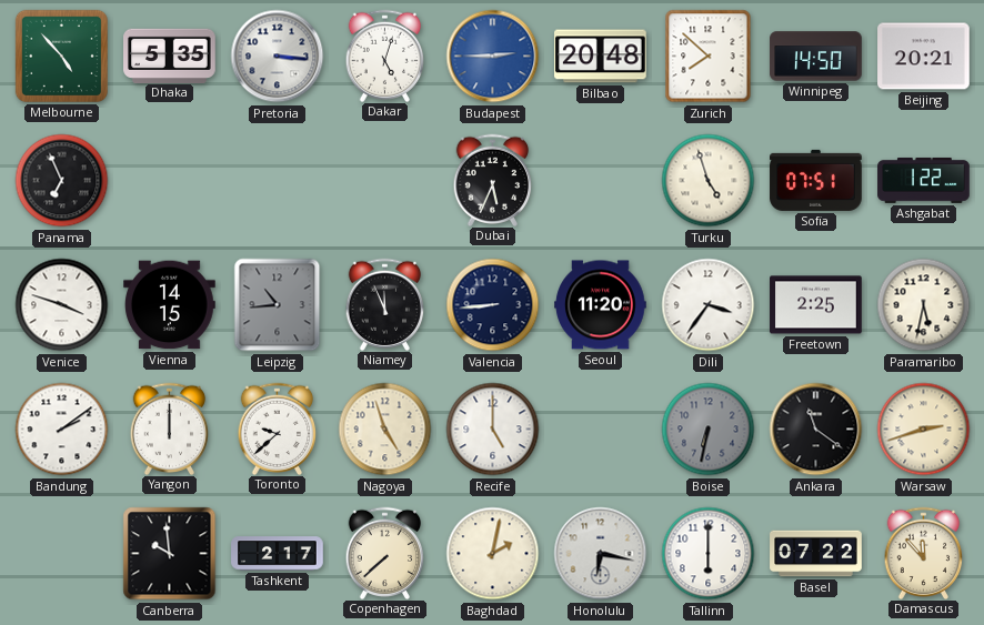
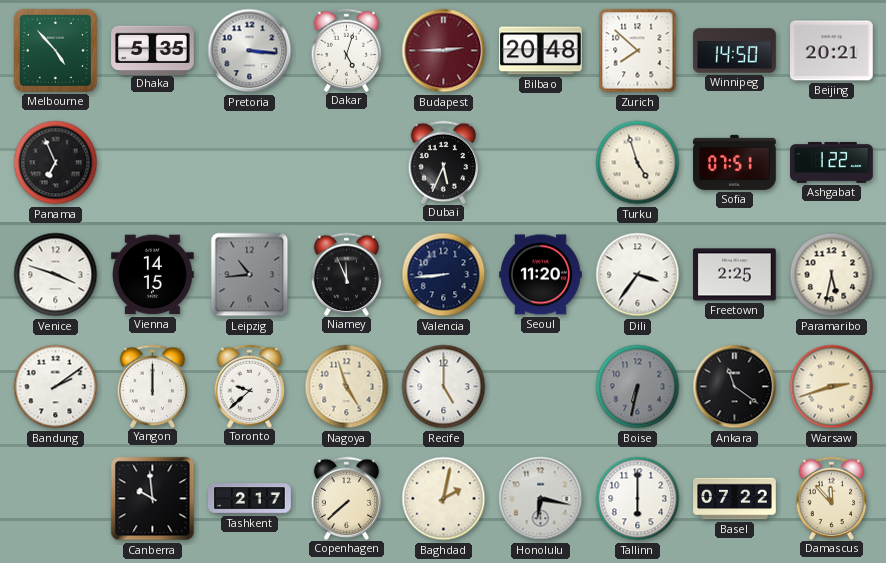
Budapest dial: blue -> burgundy
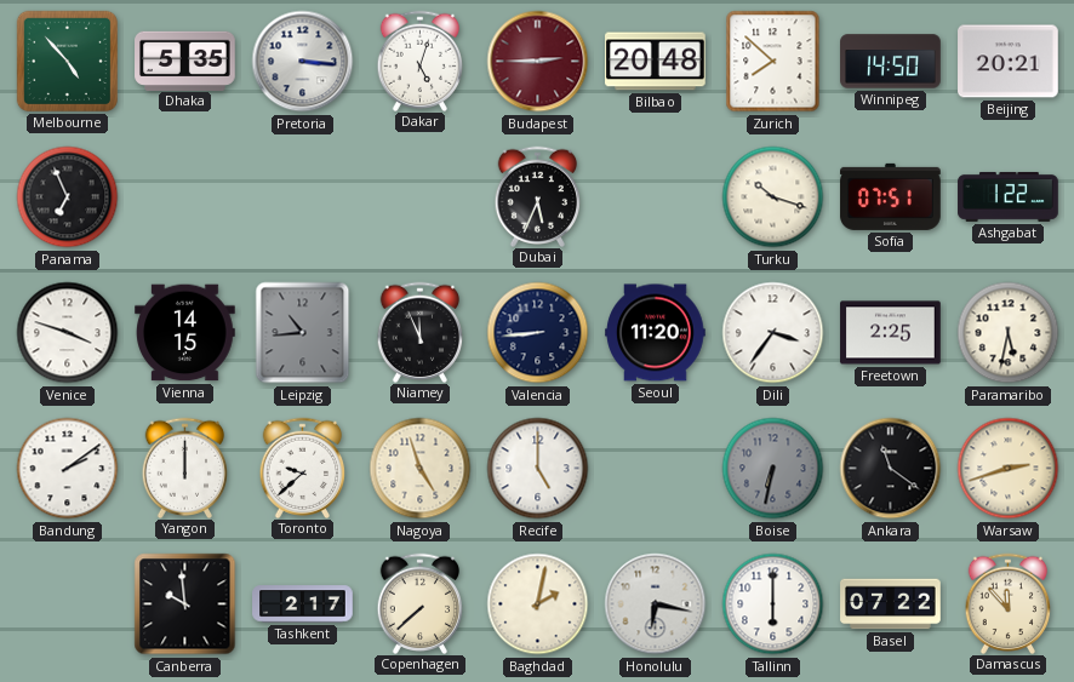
Turku: 4:57 -> 10:18
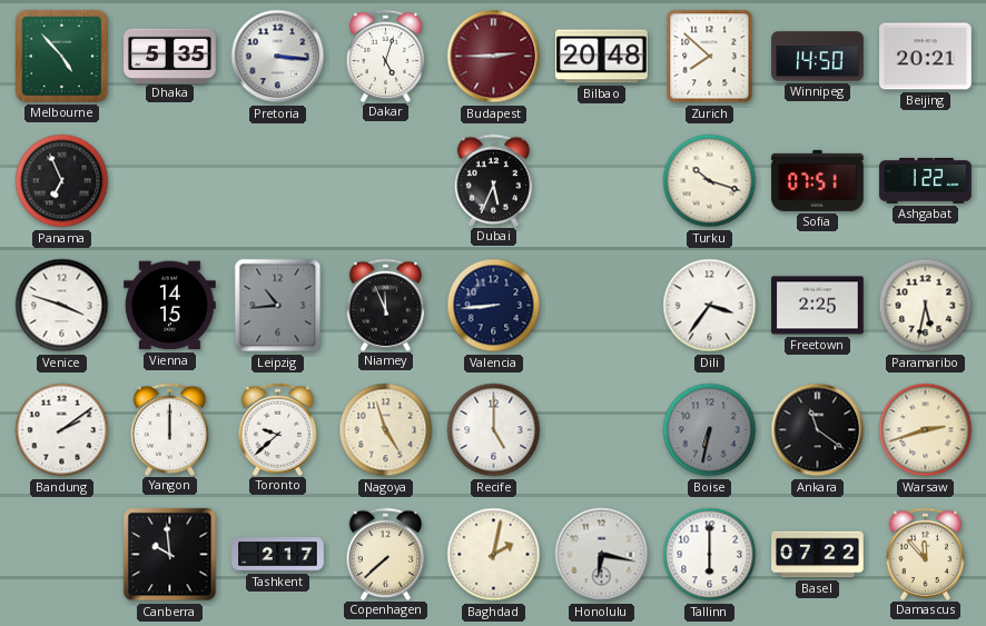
Seoul: 11:20 -> none
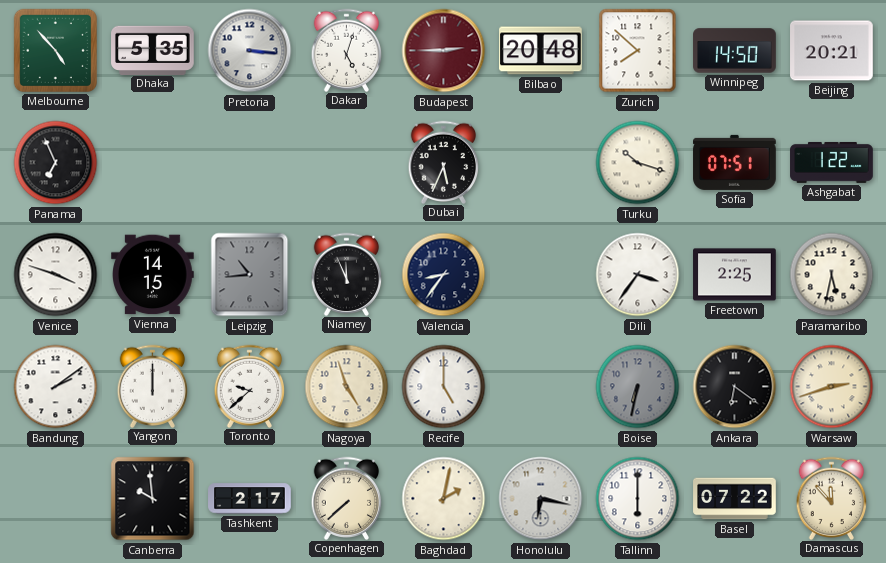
Valencia: 8:44 -> 8:36
Ankara: 11:21 -> 6:21
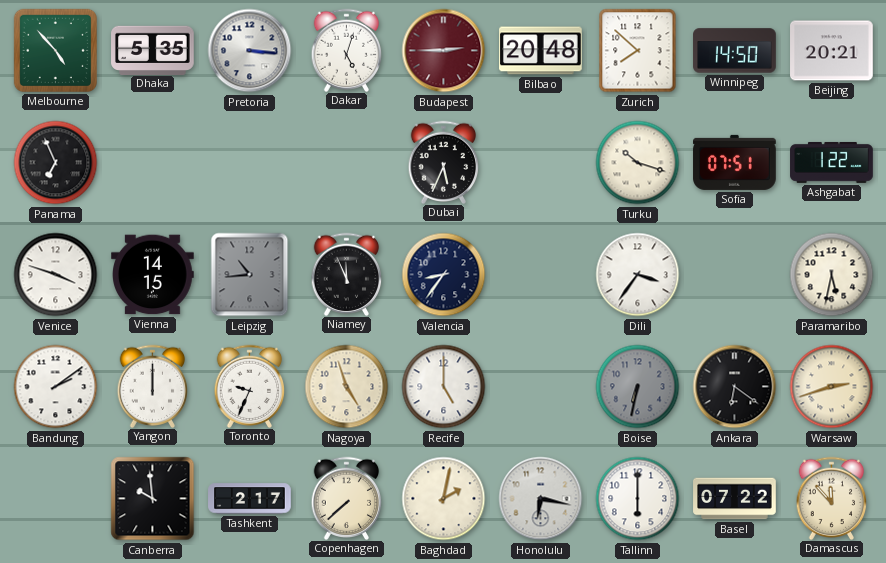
Freetown: 2:25 -> none
Toronto: 9:38 -> 9:34
